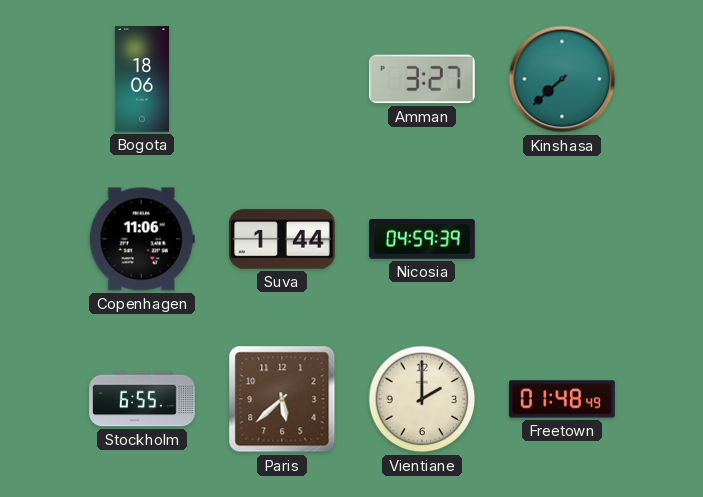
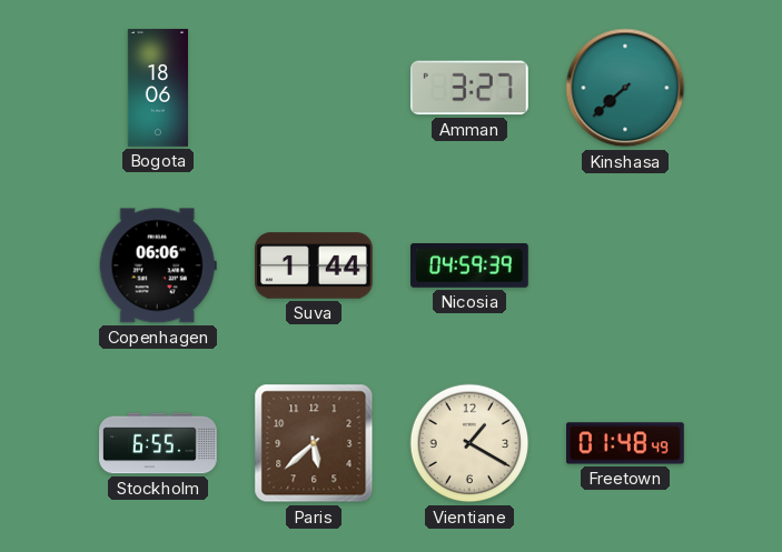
Copenhagen: 11:06 -> 06:06
Vientiane: 2:00 -> 1:20
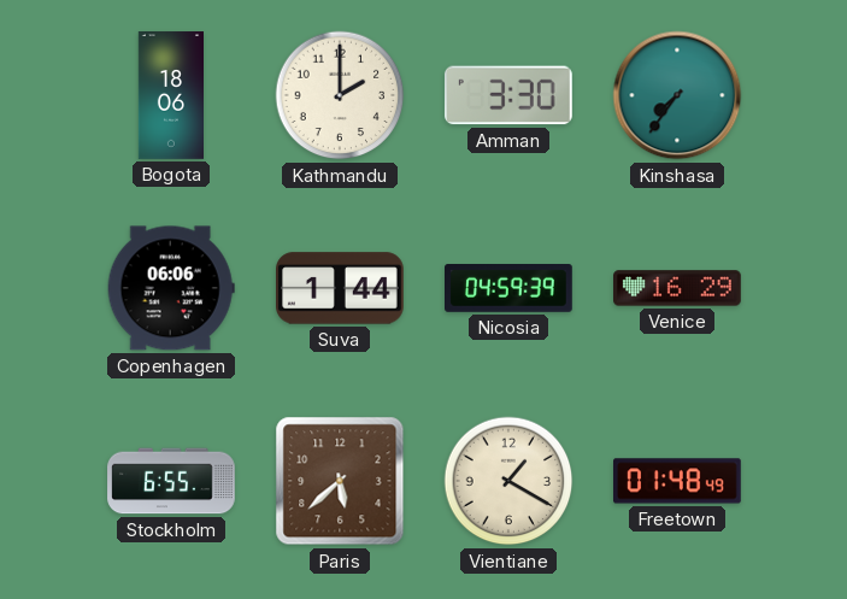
Kathmandu: none -> 2:00
Amman: 3:27 -> 3:30
Kinshasa: 7:38 -> 7:36
Venice: none -> 16:29
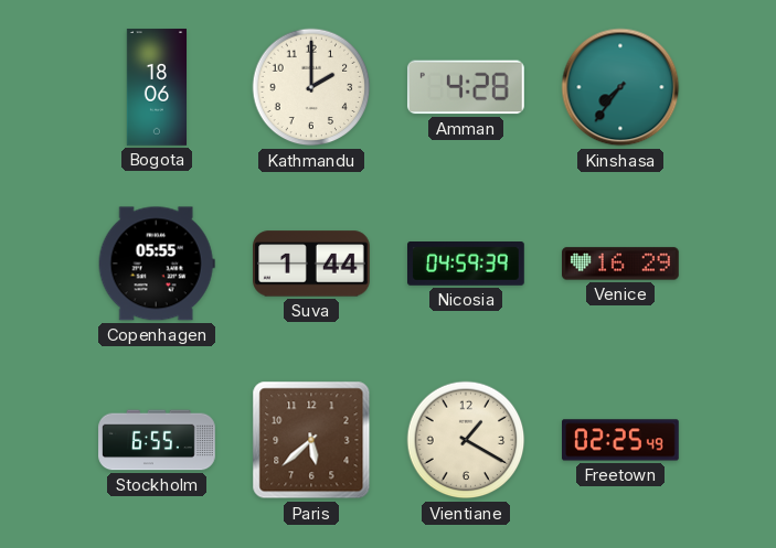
Amman: 3:30 -> 4:28
Copenhagen: 06:06 -> 05:55
Freetown: 01:48 -> 02:25
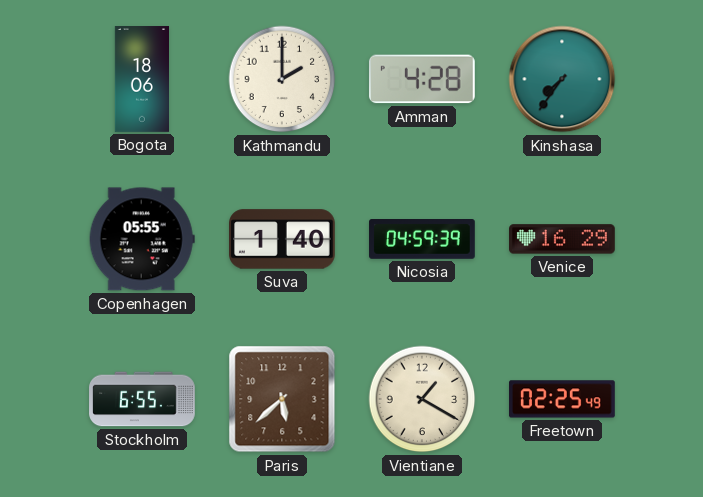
Suva: 1:44 -> 1:40
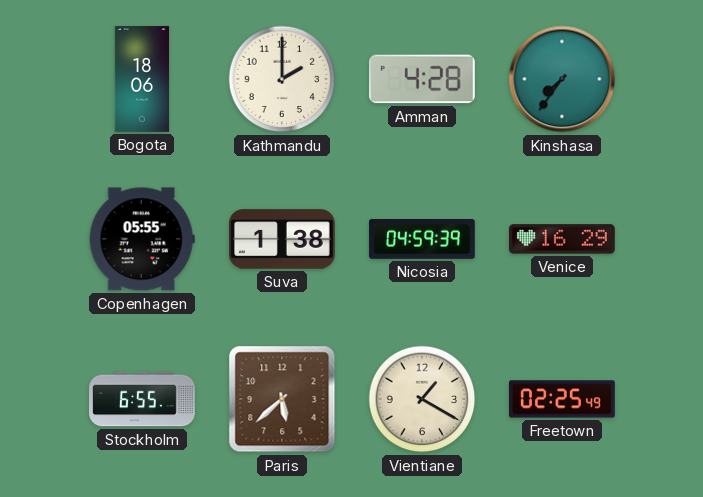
Suva: 1:40 -> 1:38
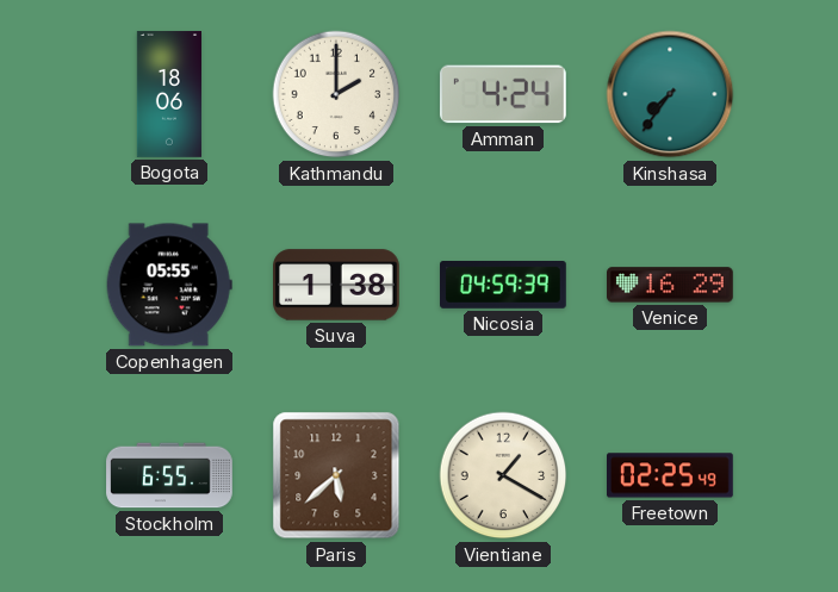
Amman: 4:28 -> 4:24
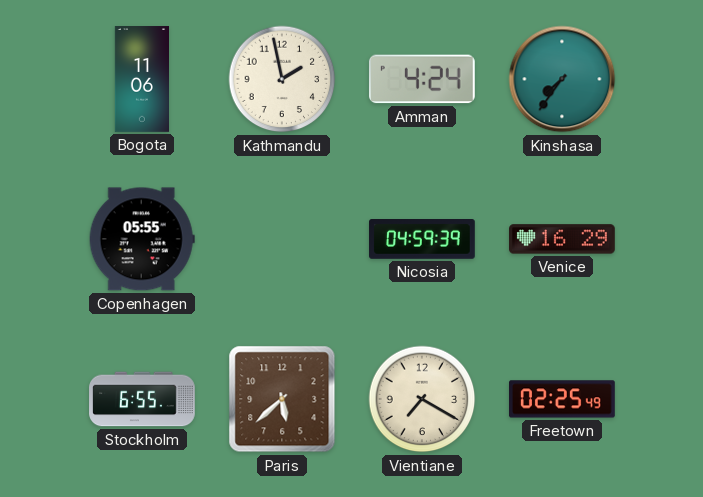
Bogota: 18:06 -> 11:06
Kathmandu: 2:00 -> 1:58
Suva: 1:38 -> none
Vientiane: 1:20 -> 7:20
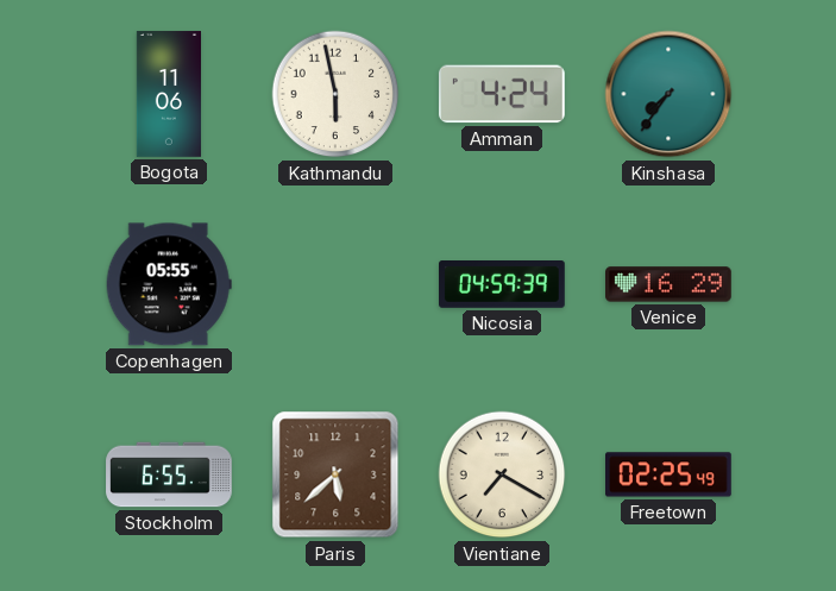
Kathmandu: 1:58 -> 5:58
